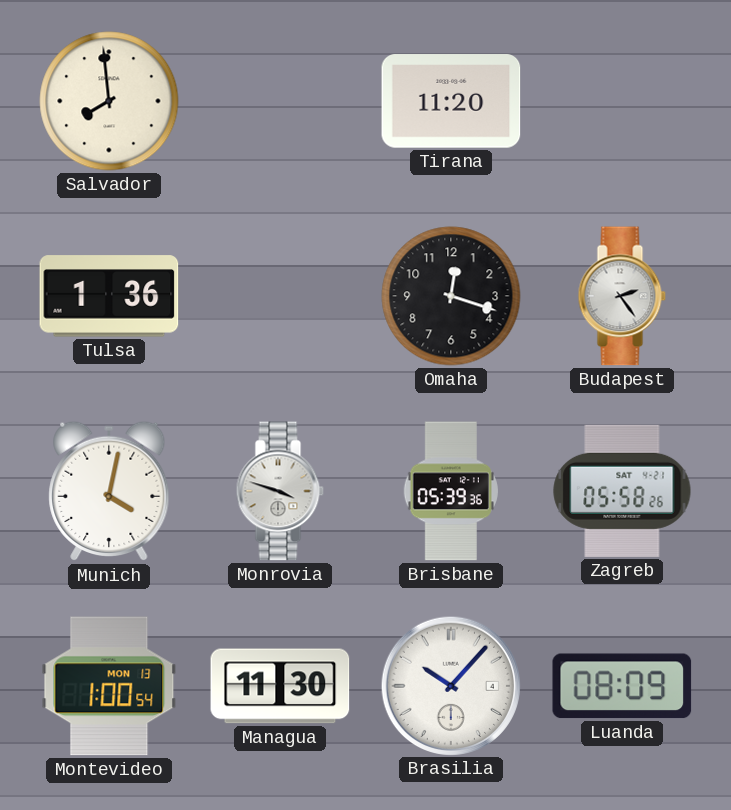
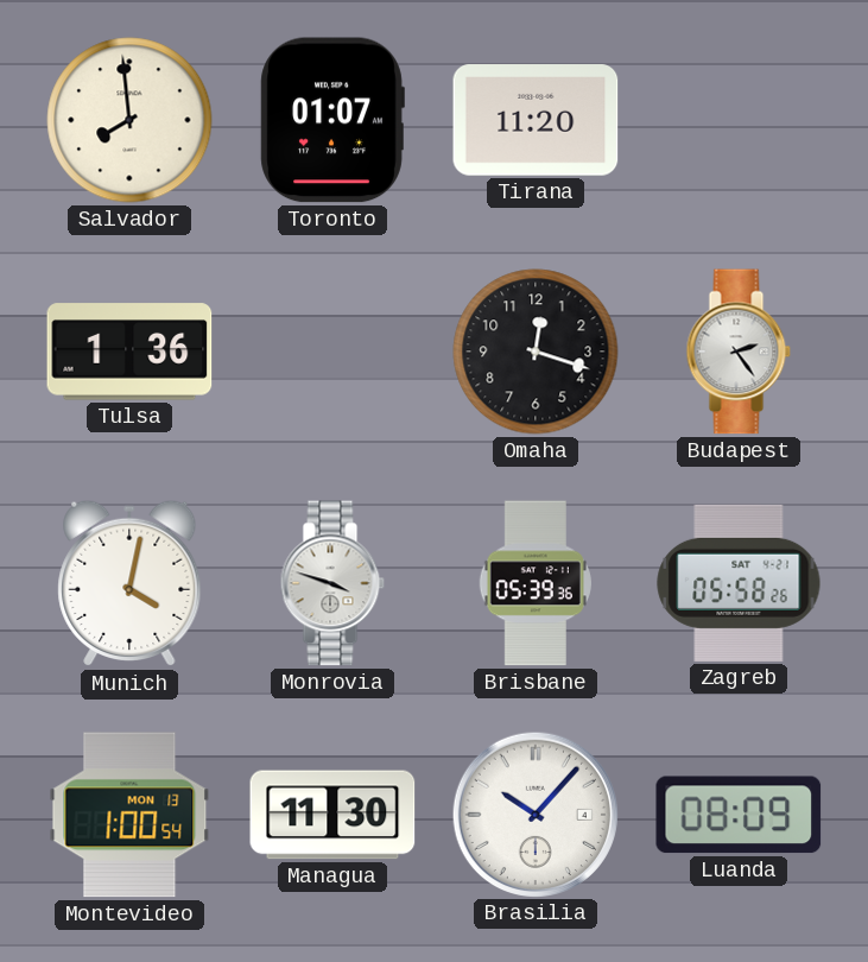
Toronto: none -> 01:07
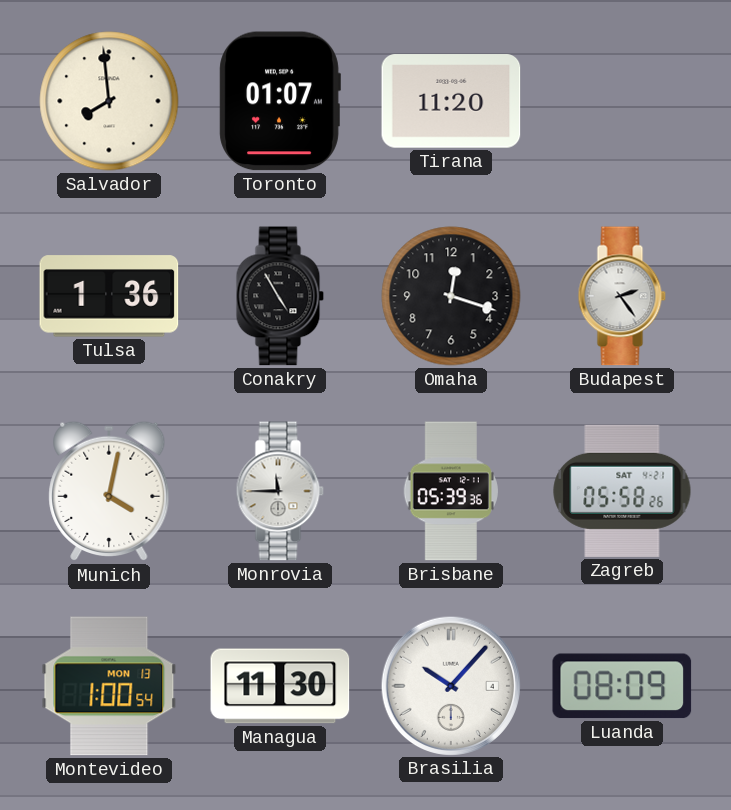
Conakry: none -> 4:55
Monrovia: 3:48 -> 11:45
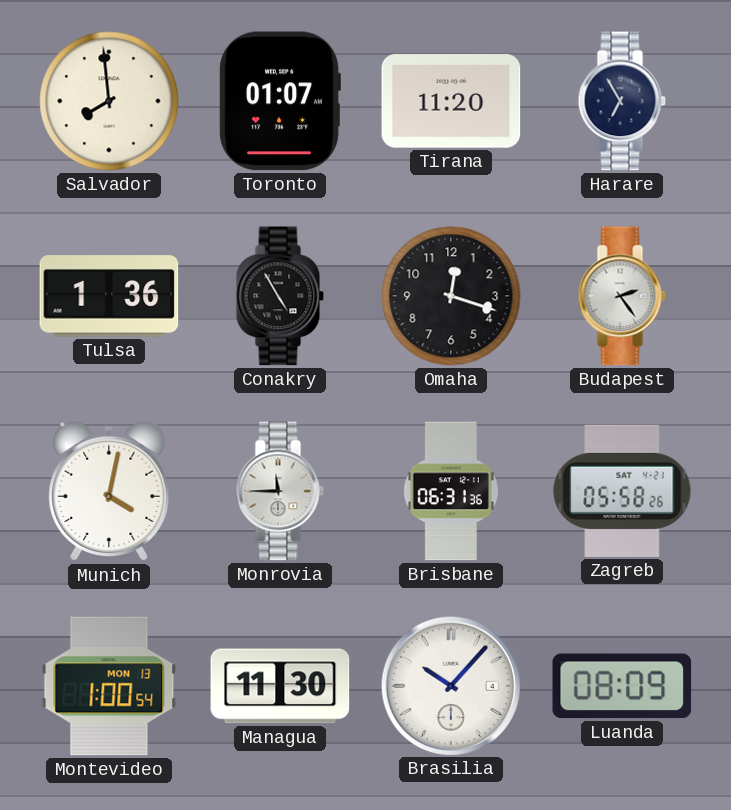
Harare: none -> 6:55
Brisbane: 05:39 -> 06:31
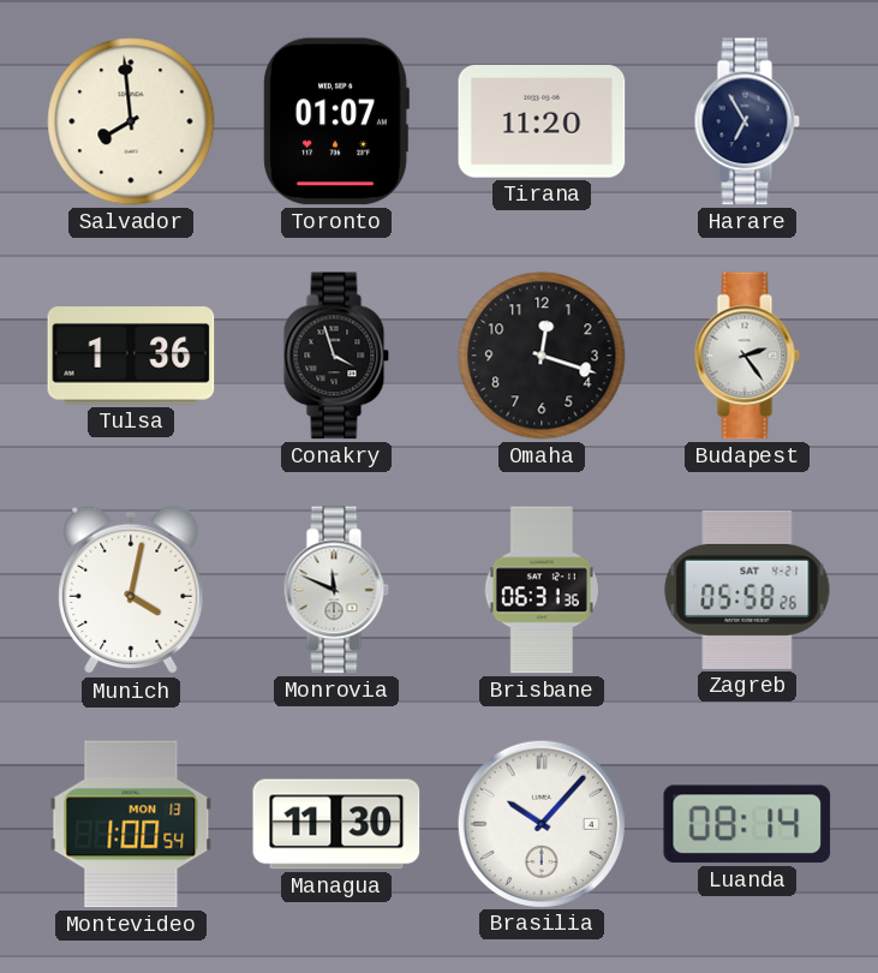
Conakry: 4:55 -> 3:57
Monrovia: 11:45 -> 11:49
Luanda: 08:09 -> 08:14
